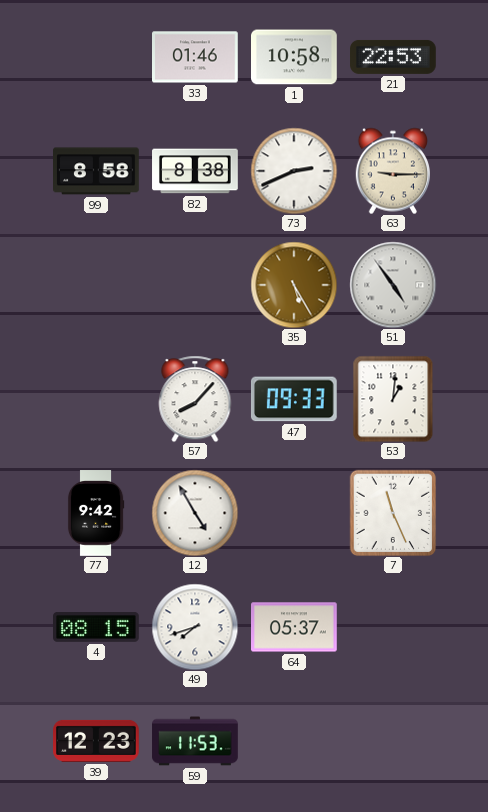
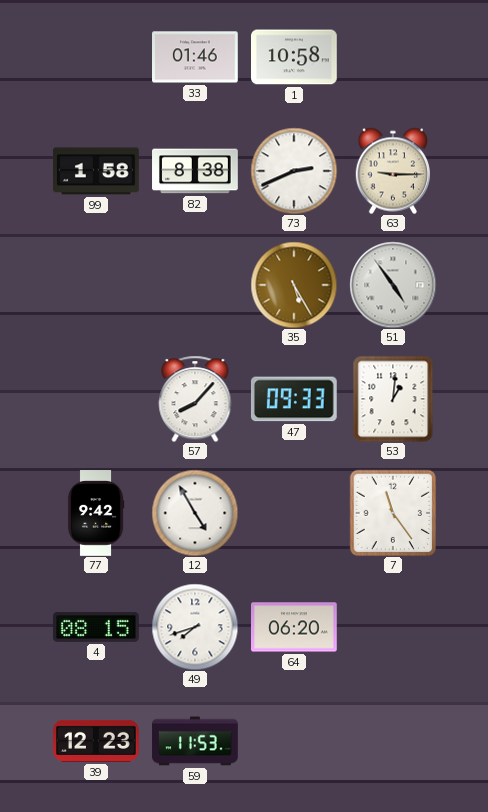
21: 22:53 -> none
99: 8:58 -> 1:58
7: 11:26 -> 11:24
64: 05:37 -> 06:20
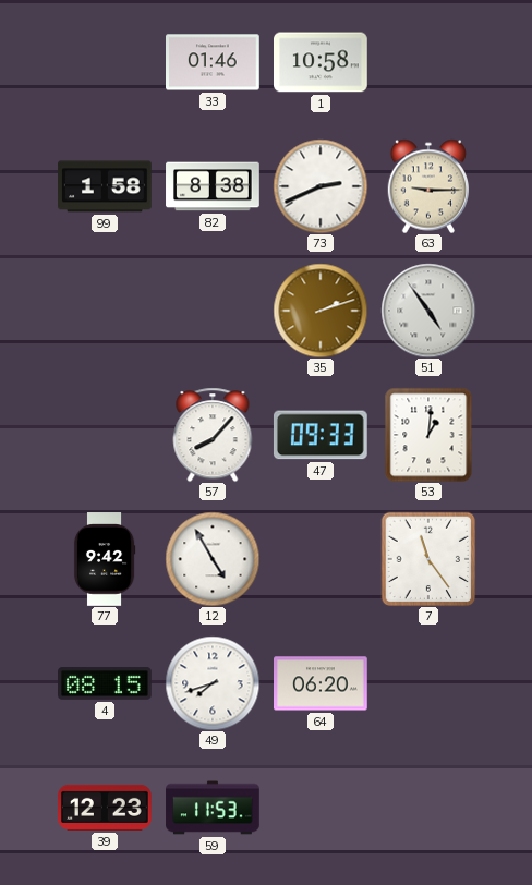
35: 5:25 -> 2:12
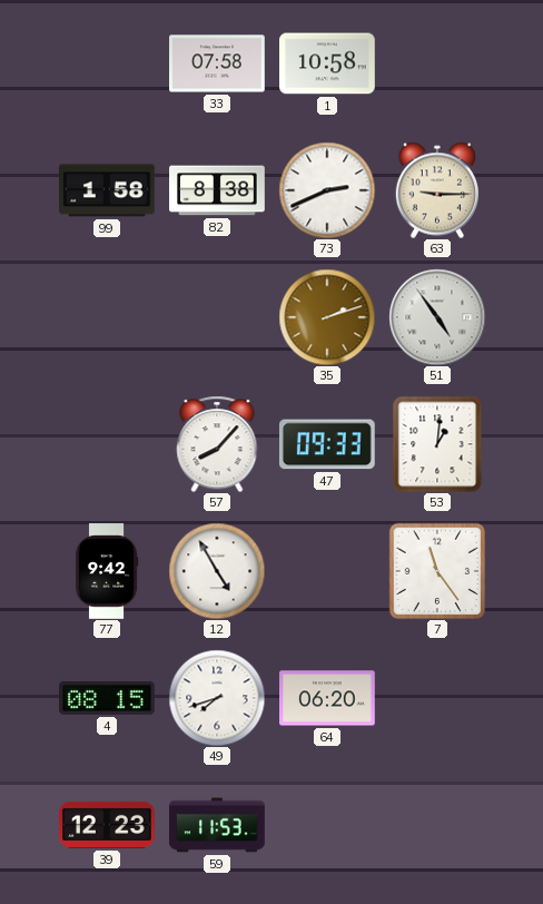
33: 01:46 -> 07:58
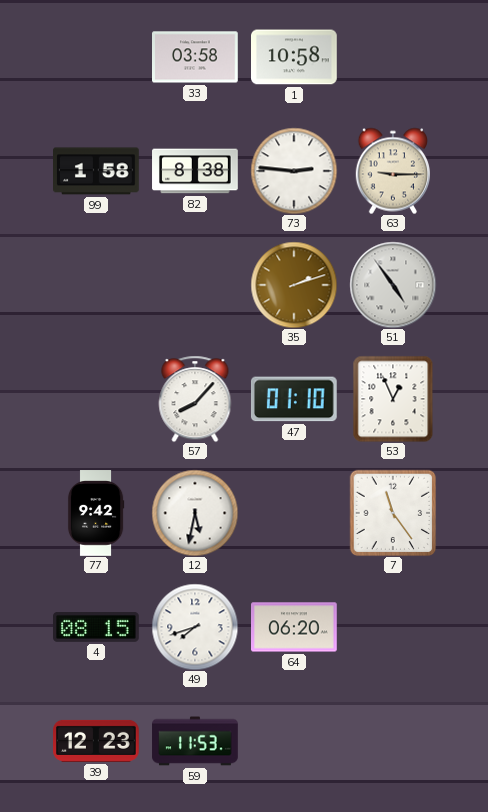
33: 07:58 -> 03:58
73: 2:41 -> 2:46
47: 09:33 -> 01:10
53: 1:01 -> 12:56
12: 4:55 -> 5:32
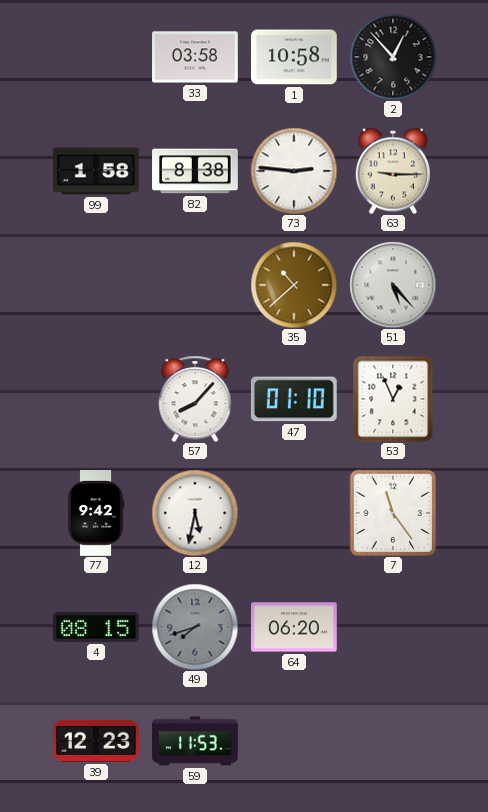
2: none -> 12:53
35: 2:12 -> 10:38
51: 4:54 -> 5:23
49 dial: white -> grey
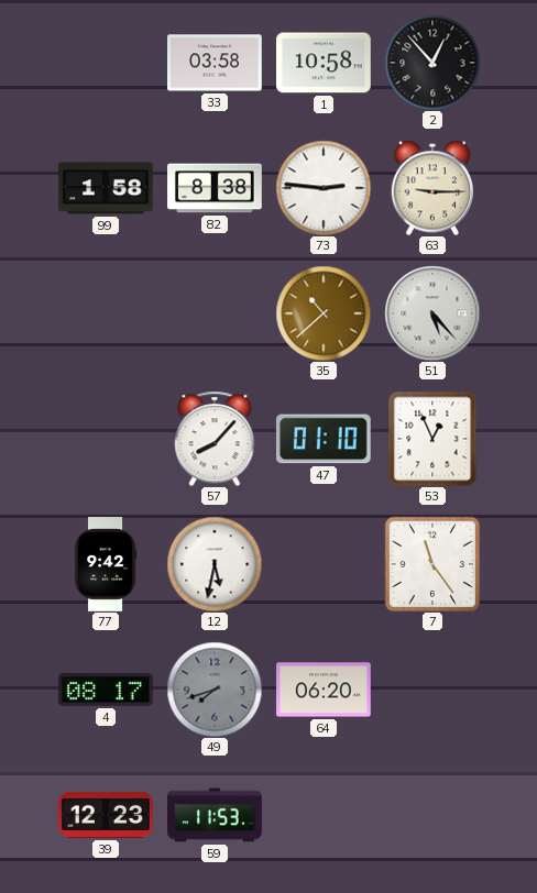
4: 08:15 -> 08:17
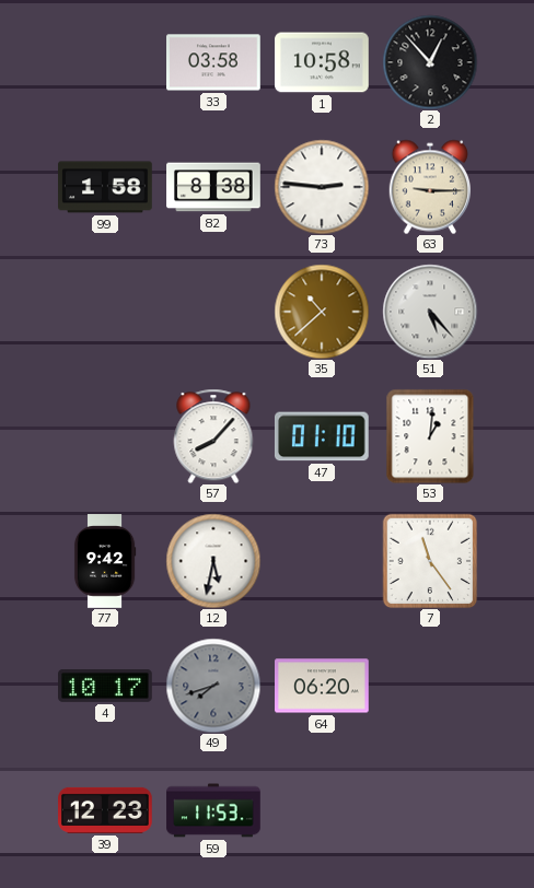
53: 12:56 -> 1:01
4: 08:17 -> 10:17
